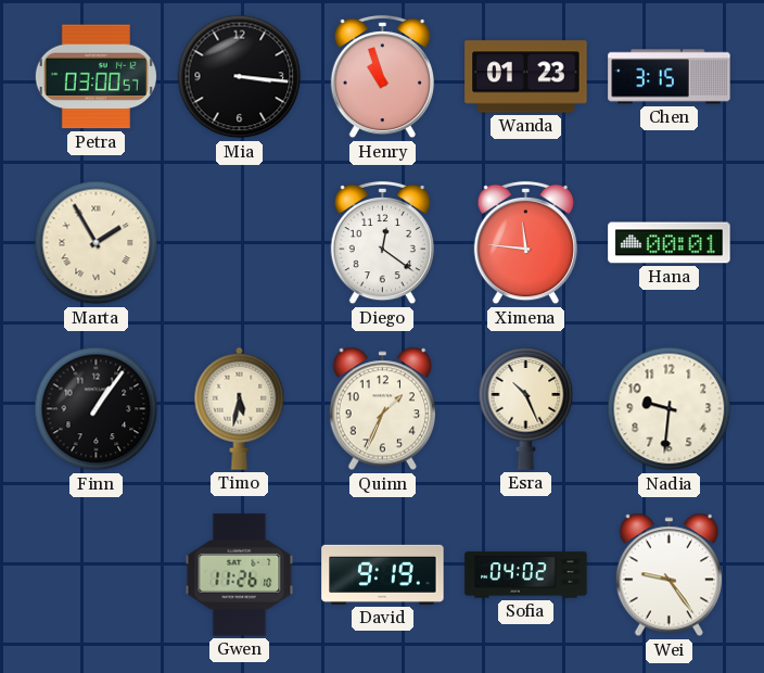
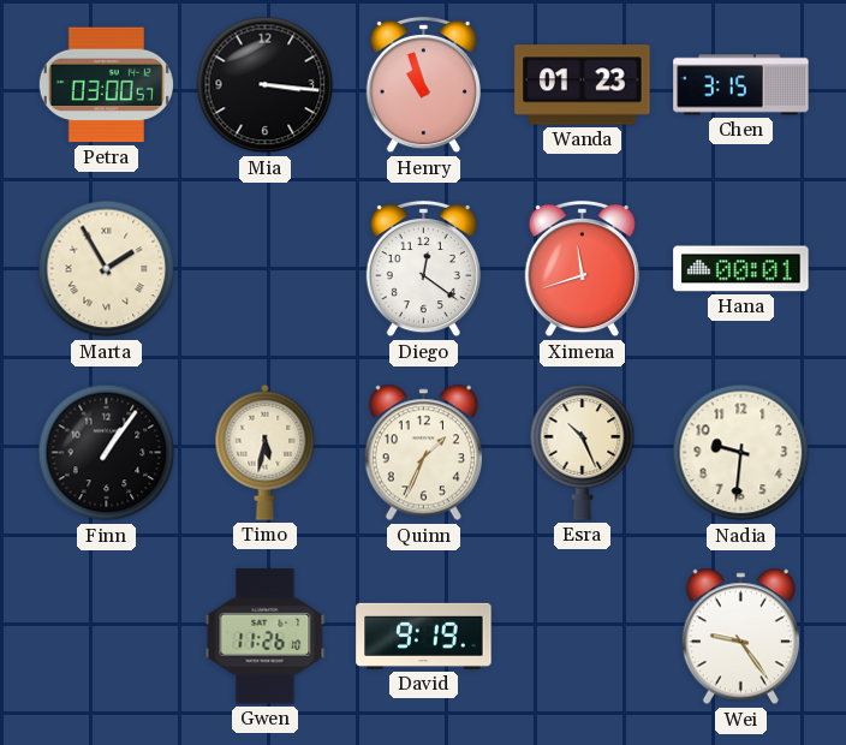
Ximena: 11:46 -> 11:42
Sofia: 04:02 -> none
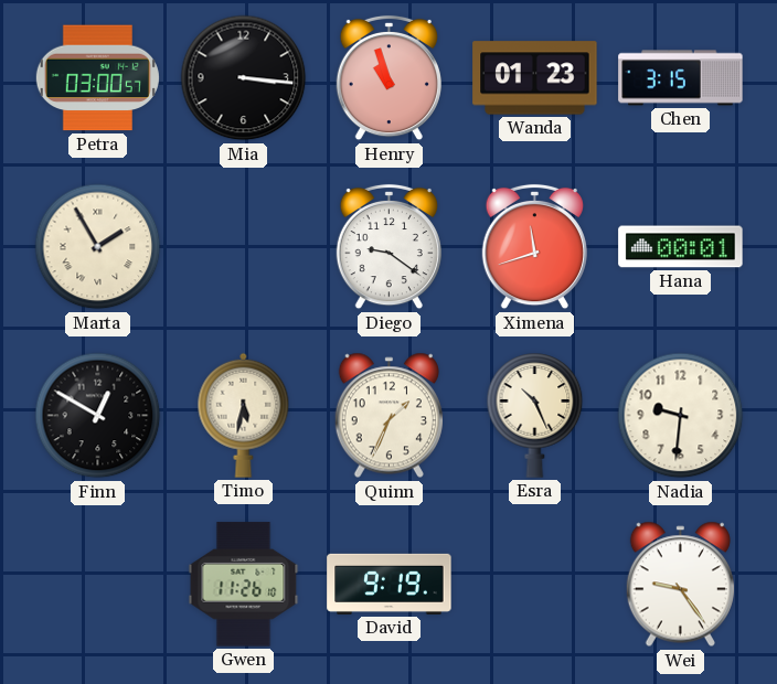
Diego: 12:21 -> 9:21
Finn: 1:06 -> 12:50
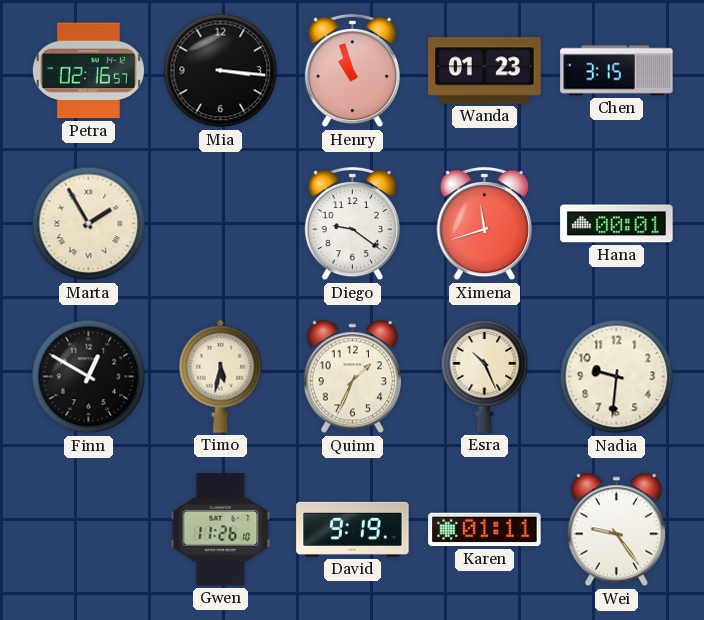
Petra: 03:00 -> 02:16
Karen: none -> 01:11
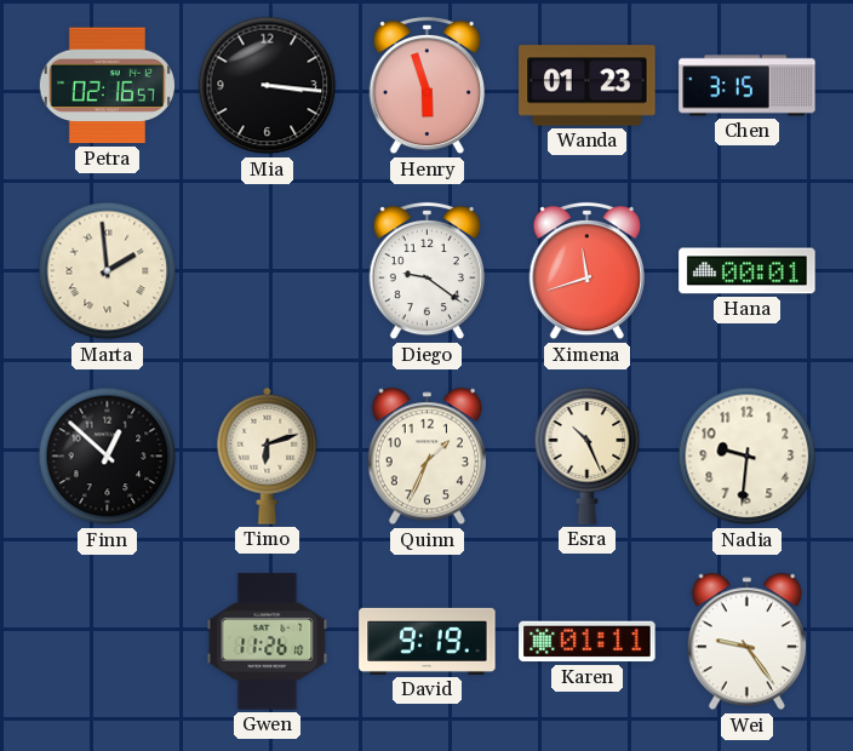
Henry: 10:57 -> 5:57
Marta: 1:55 -> 1:59
Finn: 12:50 -> 12:52
Timo: 5:32 -> 6:12
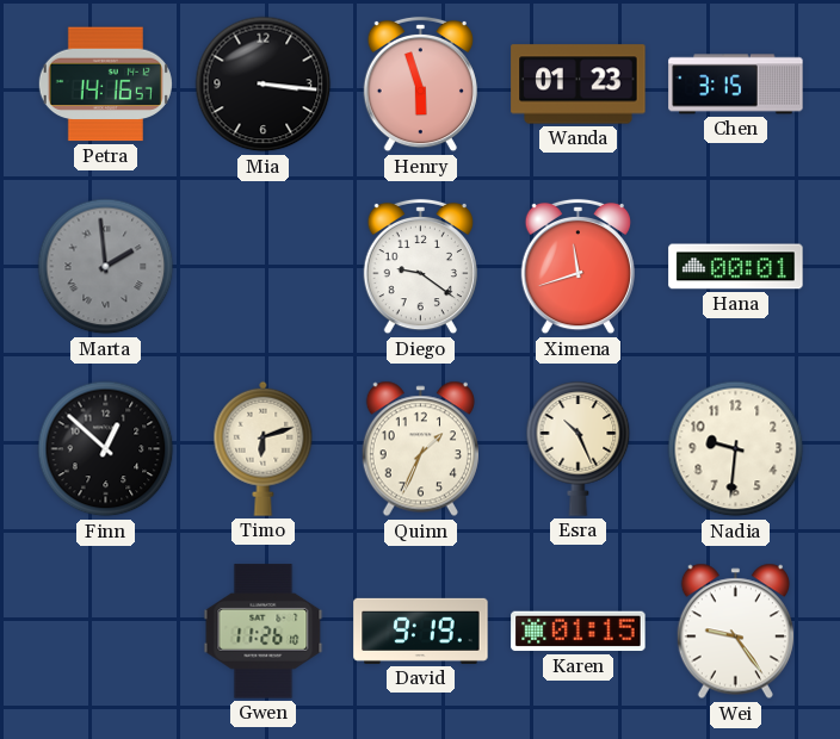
Petra: 02:16 -> 14:16
Marta dial: cream -> grey
Karen: 01:11 -> 01:15
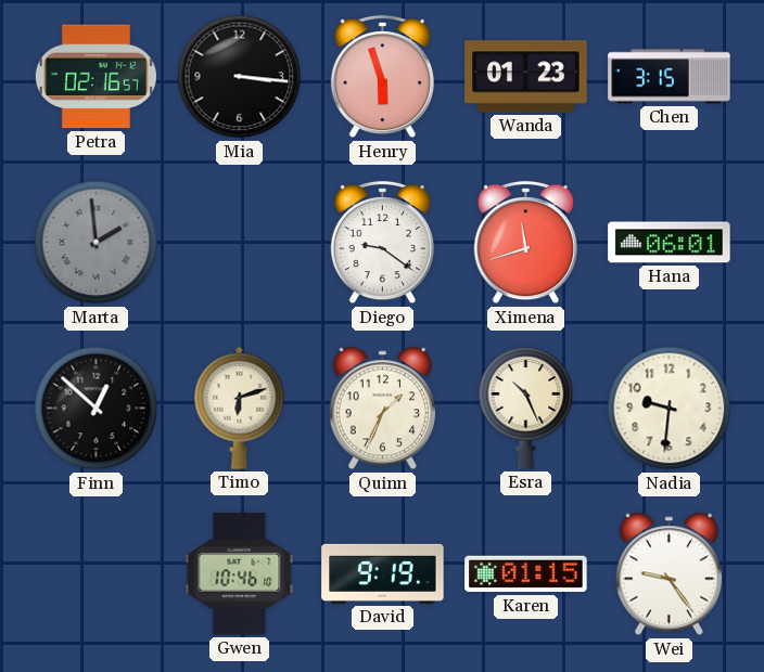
Petra: 14:16 -> 02:16
Hana: 00:01 -> 06:01
Gwen: 11:26 -> 10:46
